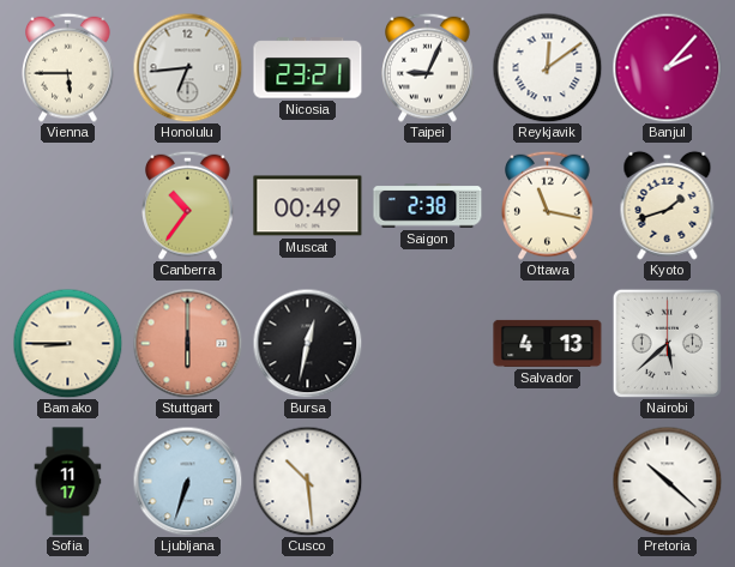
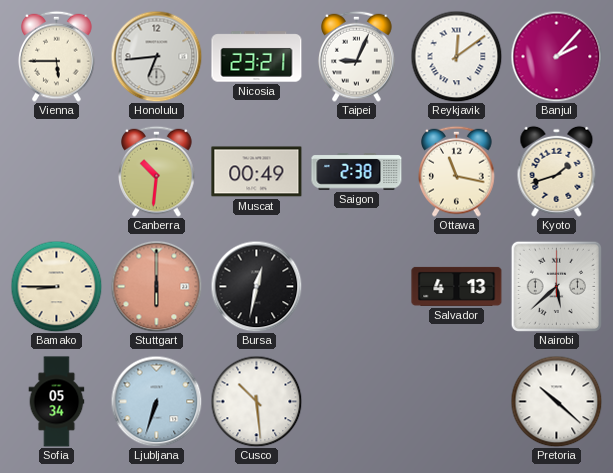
Canberra: 10:36 -> 10:31
Sofia: 11:17 -> 05:34
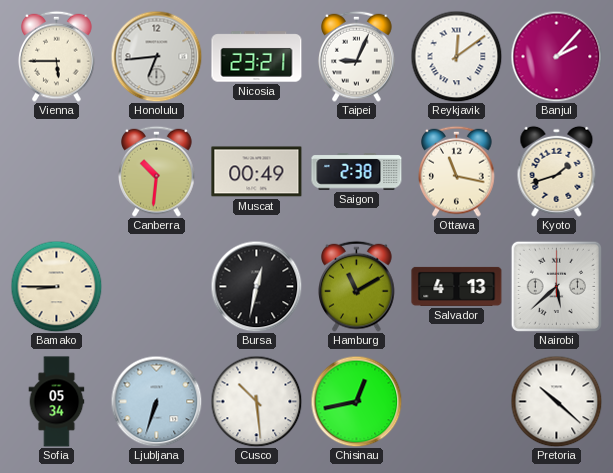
Stuttgart: 6:00 -> none
Hamburg: none -> 11:10
Chisinau: none -> 12:43
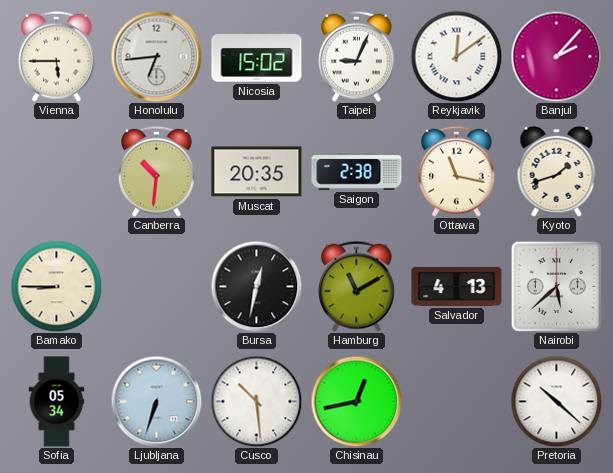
Nicosia: 23:21 -> 15:02
Muscat: 00:49 -> 20:35
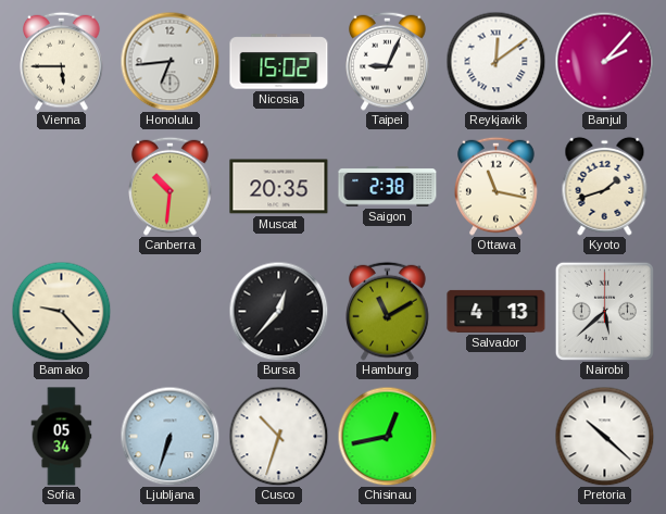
Bamako: 8:45 -> 9:23
Bursa: 12:32 -> 12:37
Cusco: 10:29 -> 10:33
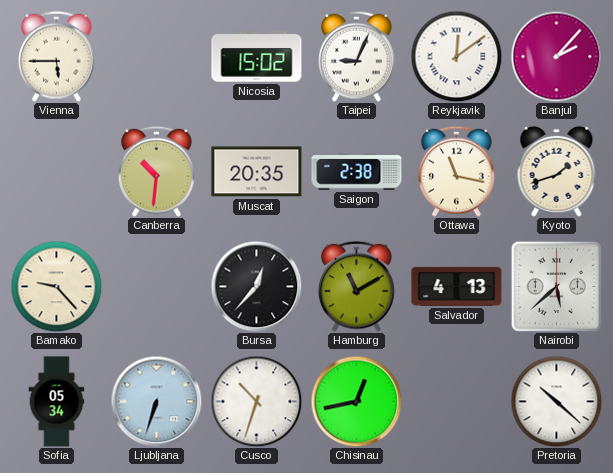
Honolulu: 6:44 -> none
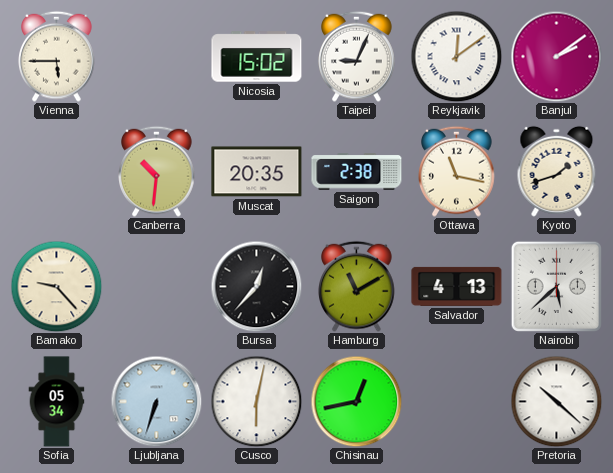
Banjul: 2:07 -> 2:09
Cusco: 10:33 -> 6:02
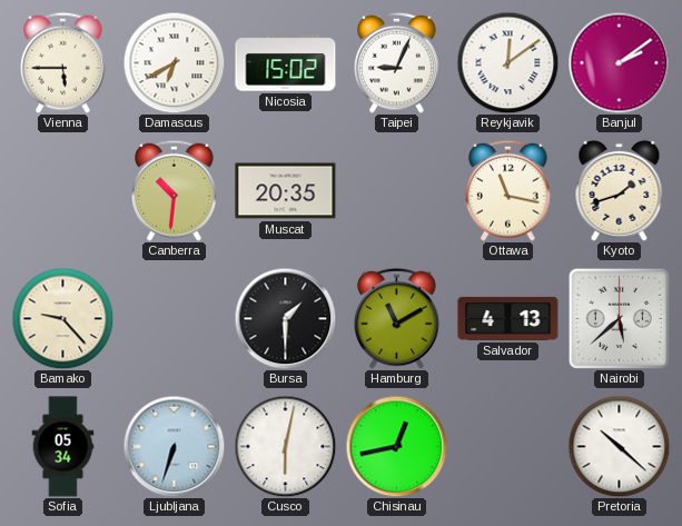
Damascus: none -> 6:40
Saigon: 2:38 -> none
Bursa: 12:37 -> 1:30
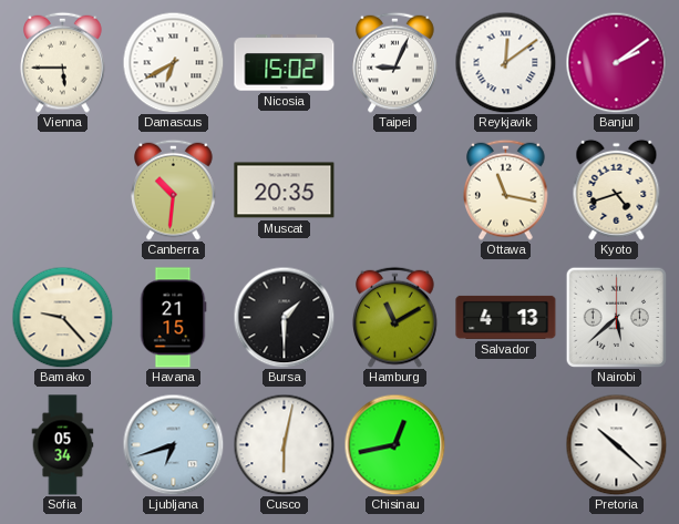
Kyoto: 1:42 -> 4:42
Havana: none -> 21:15
Ljubljana: 6:33 -> 6:42
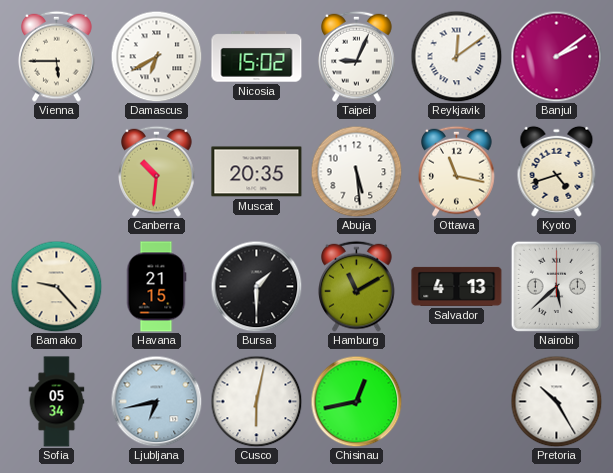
Abuja: none -> 5:29
Ljubljana: 6:42 -> 6:43
Pretoria: 10:22 -> 10:25
